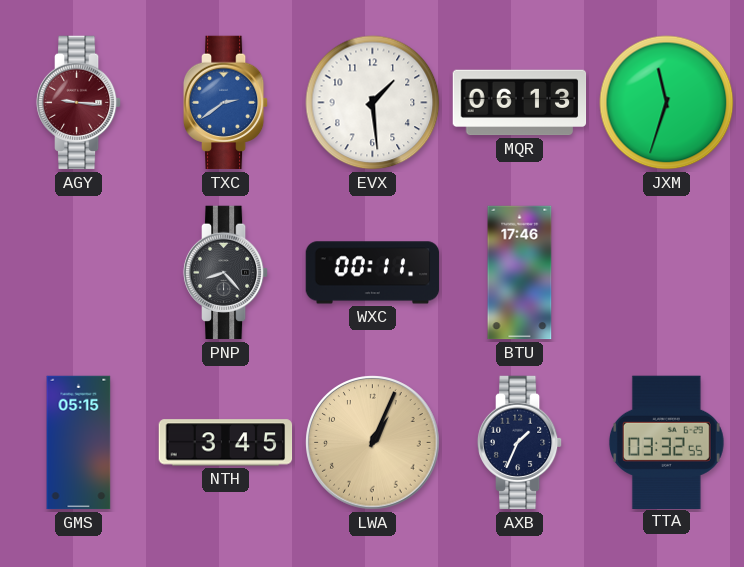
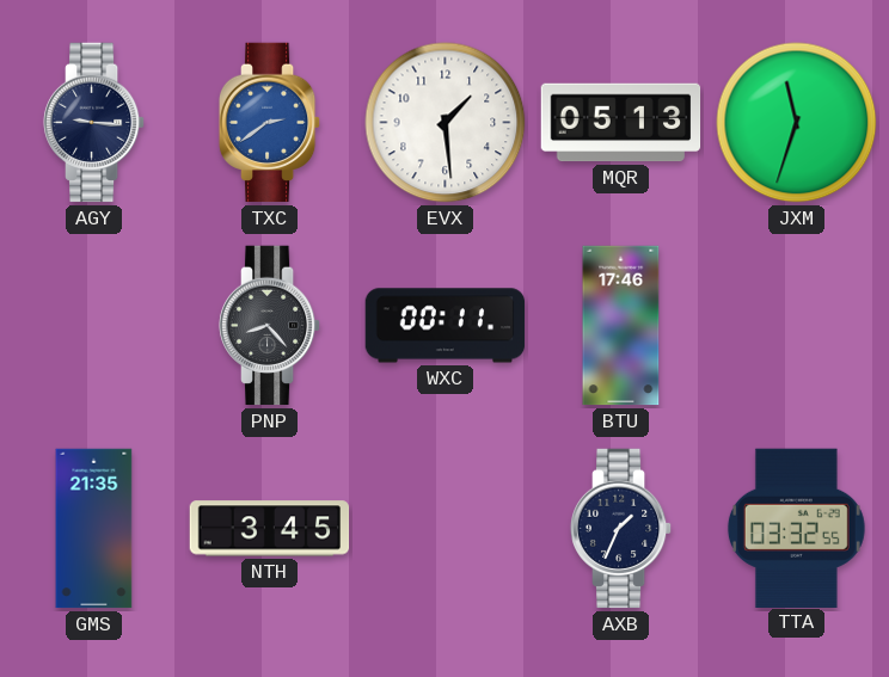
AGY dial: burgundy -> navy
MQR: 06:13 -> 05:13
GMS: 05:15 -> 21:35
LWA: 1:04 -> none
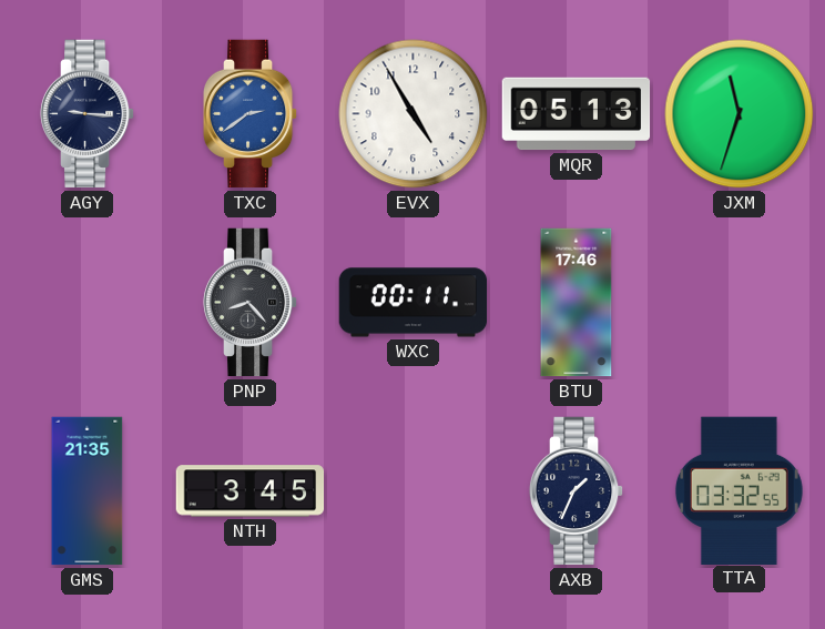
EVX: 1:29 -> 4:55
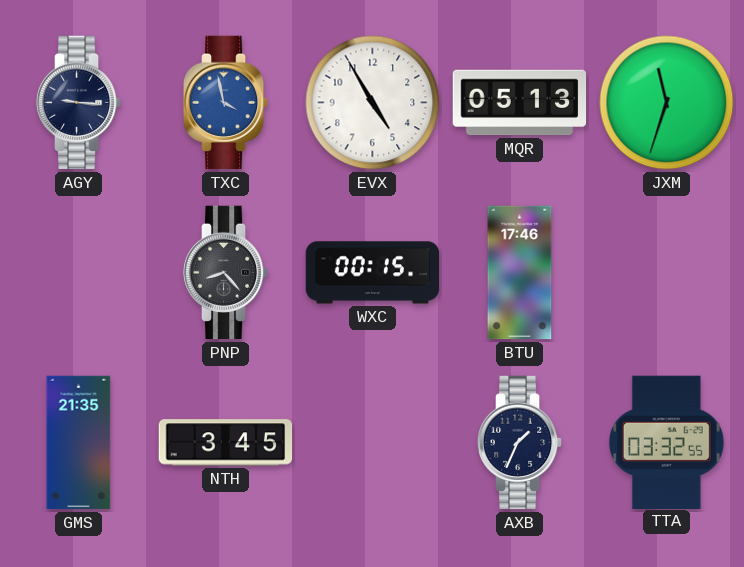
TXC: 2:39 -> 3:58
WXC: 00:11 -> 00:15
